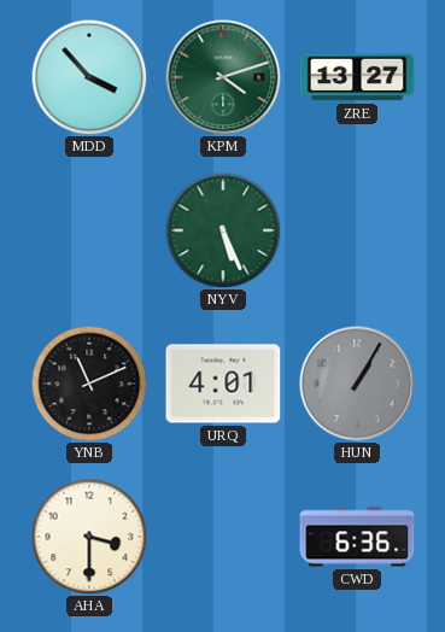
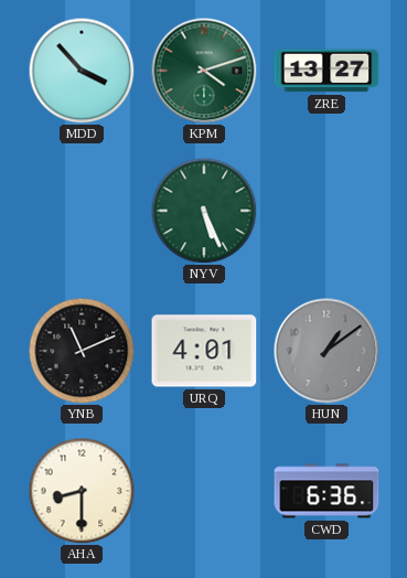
HUN: 1:05 -> 1:09
AHA: 3:30 -> 8:30
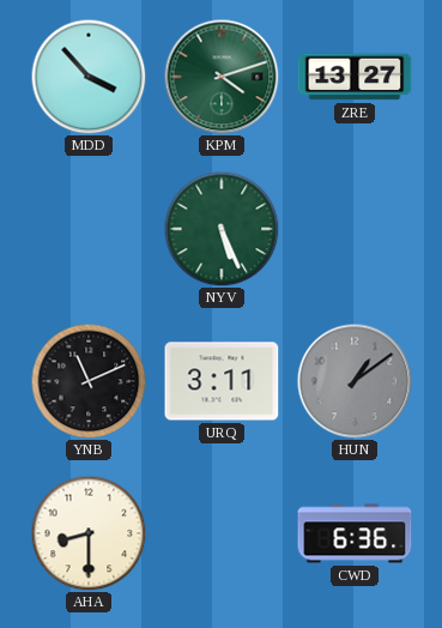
URQ: 4:01 -> 3:11
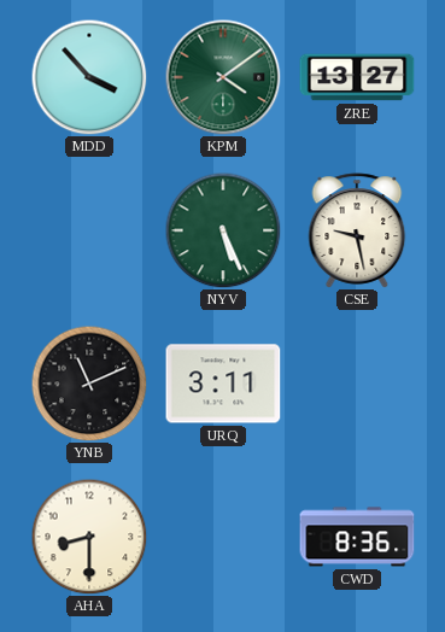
KPM: 4:12 -> 4:09
CSE: none -> 9:28
HUN: 1:09 -> none
CWD: 6:36 -> 8:36
